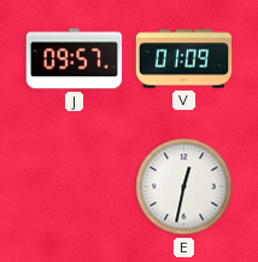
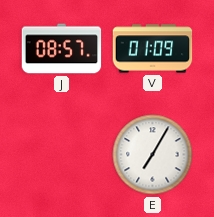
J: 09:57 -> 08:57
E: 12:32 -> 7:05
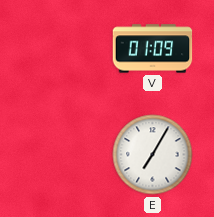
J: 08:57 -> none
